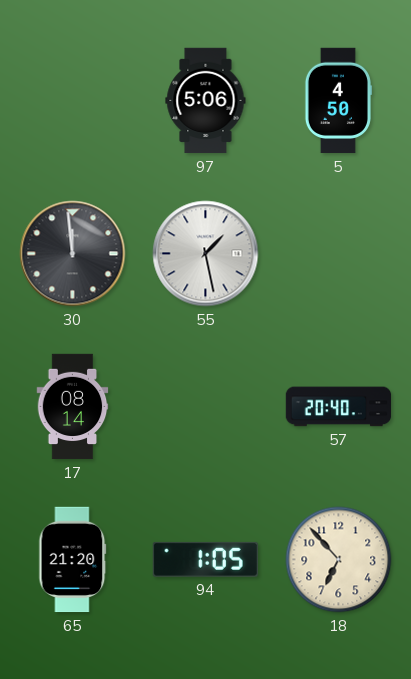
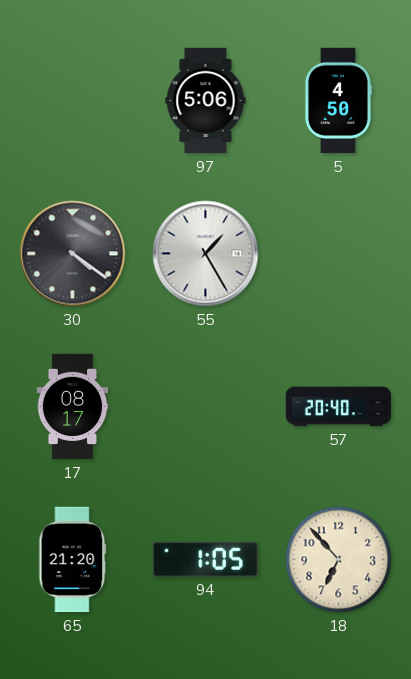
30: 11:59 -> 4:21
55: 1:28 -> 1:25
17: 08:14 -> 08:17
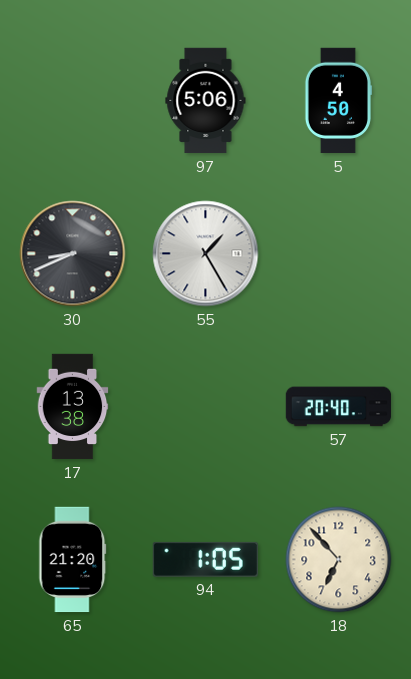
30: 4:21 -> 8:41
17: 08:17 -> 13:38
